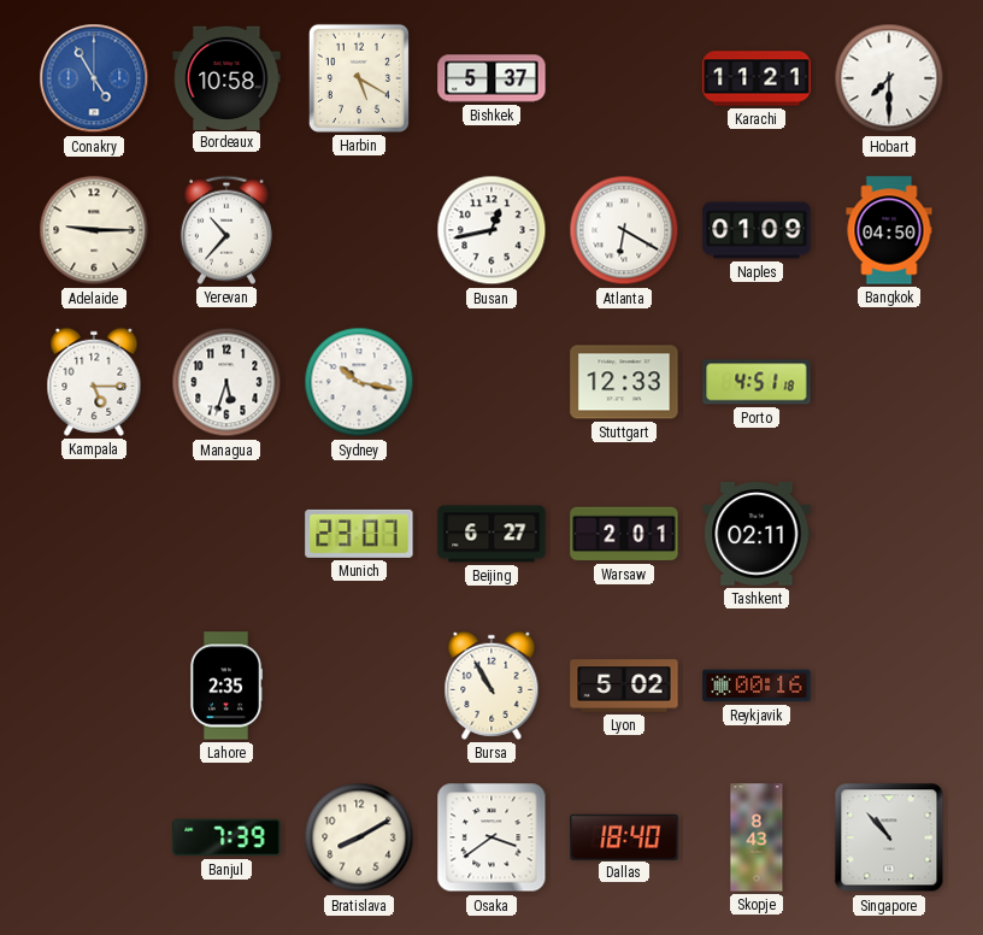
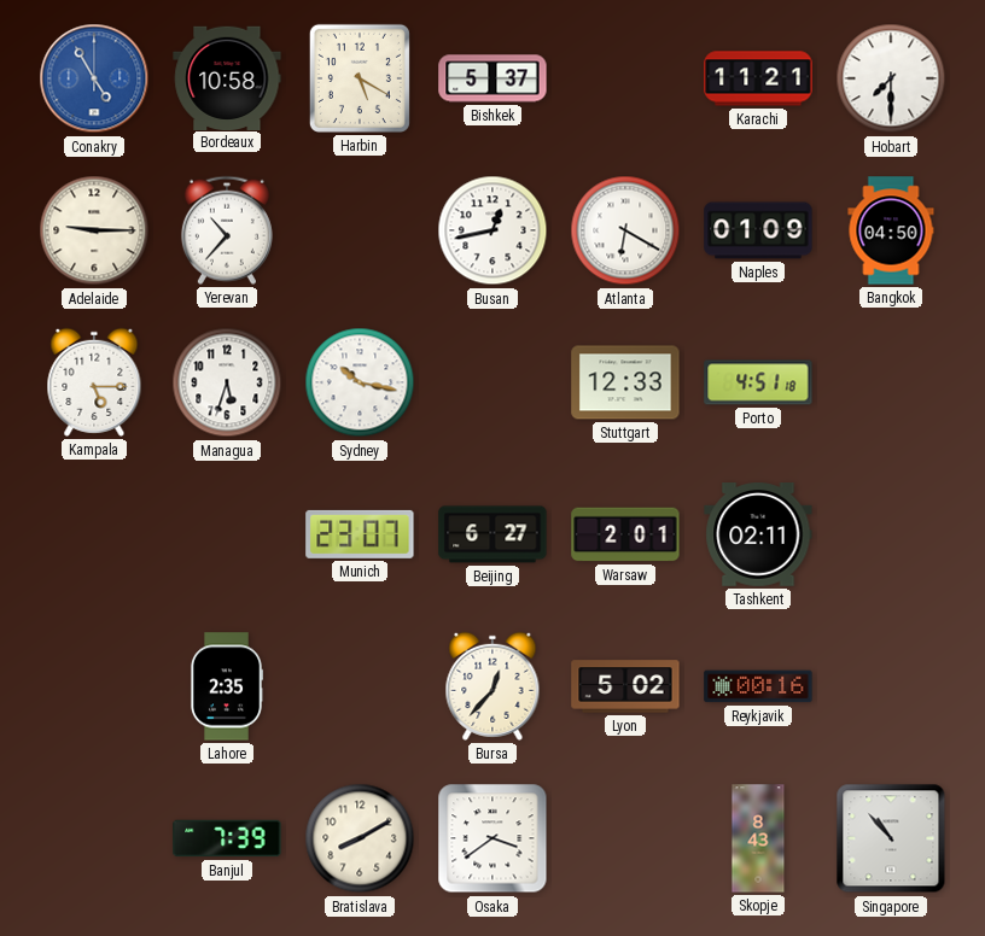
Bursa: 10:55 -> 12:37
Dallas: 18:40 -> none
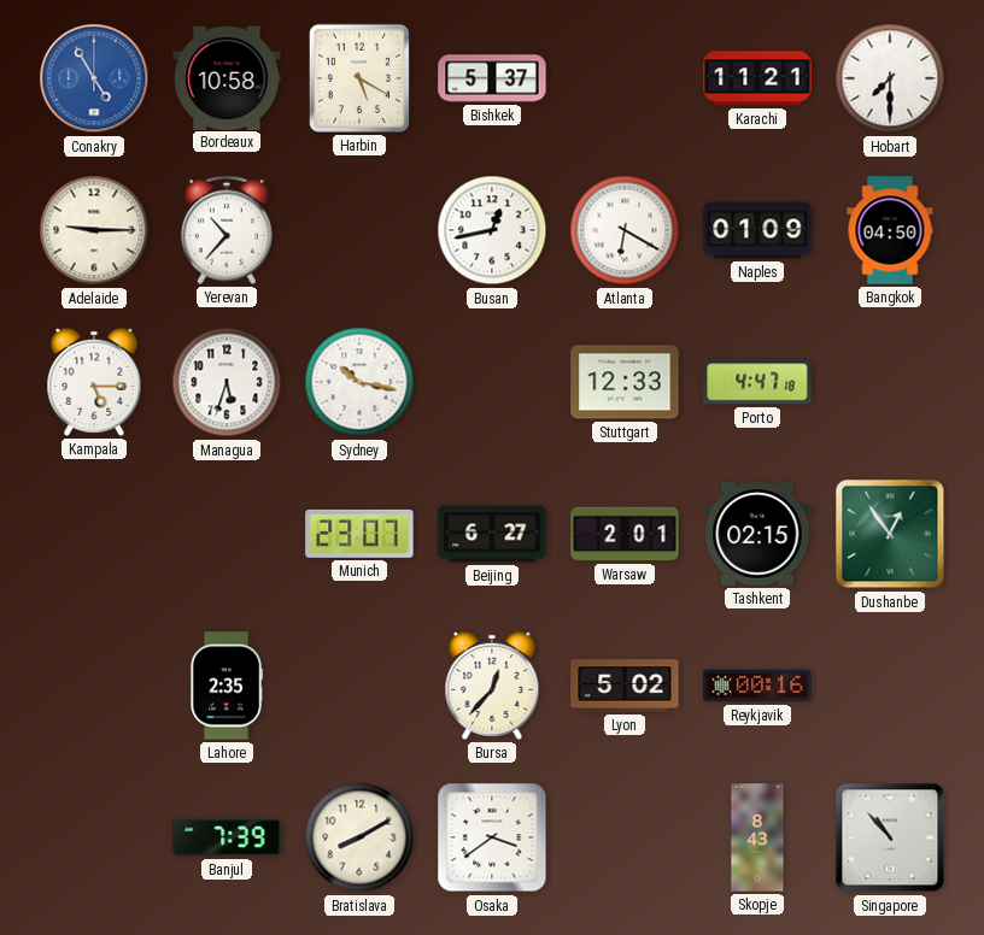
Porto: 4:51 -> 4:47
Tashkent: 02:11 -> 02:15
Dushanbe: none -> 12:54
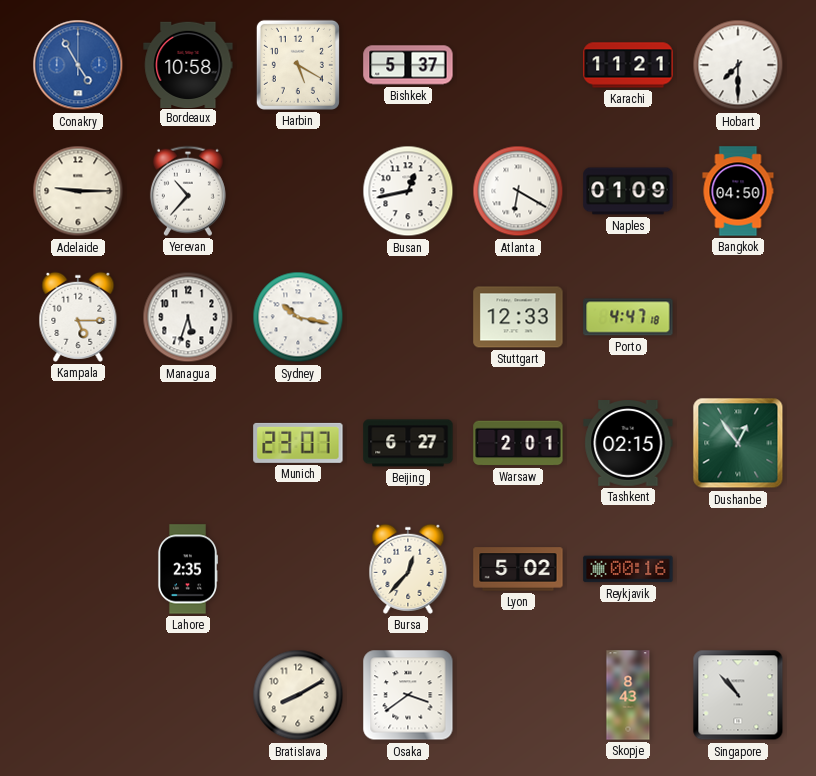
Banjul: 7:39 -> none
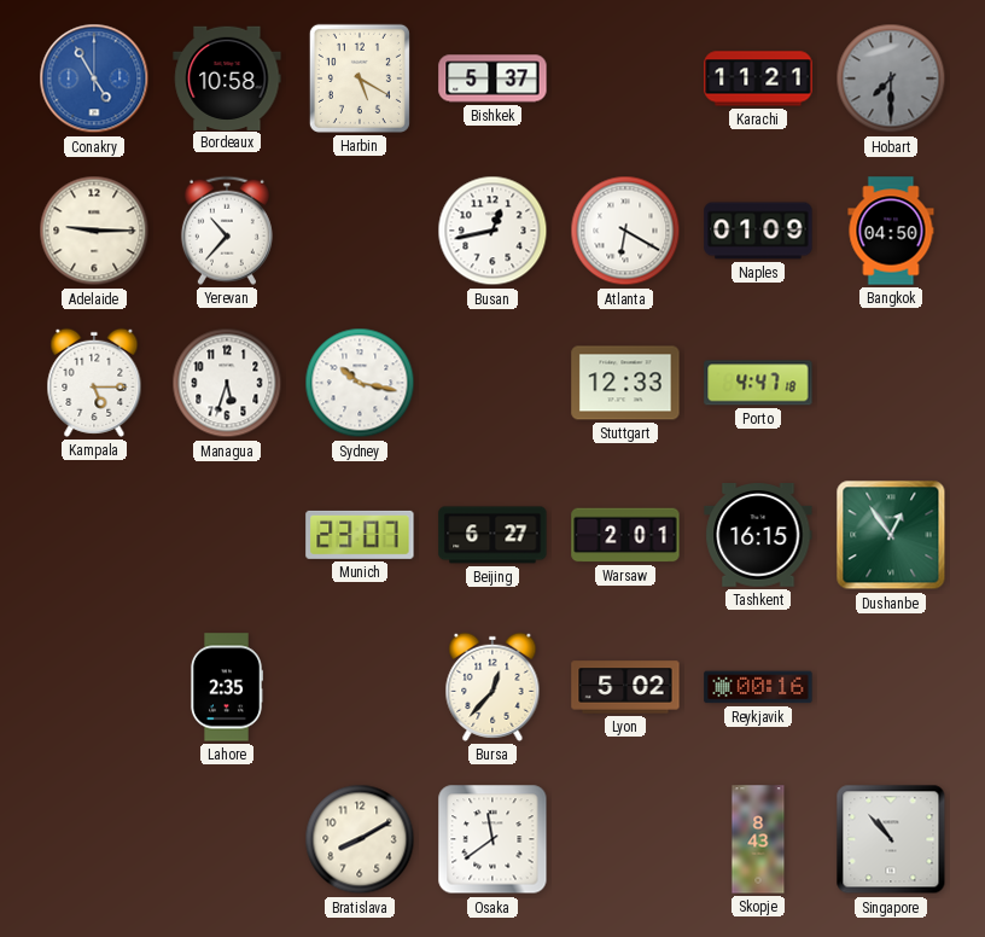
Hobart dial: white -> grey
Tashkent: 02:15 -> 16:15
Osaka: 3:39 -> 11:39
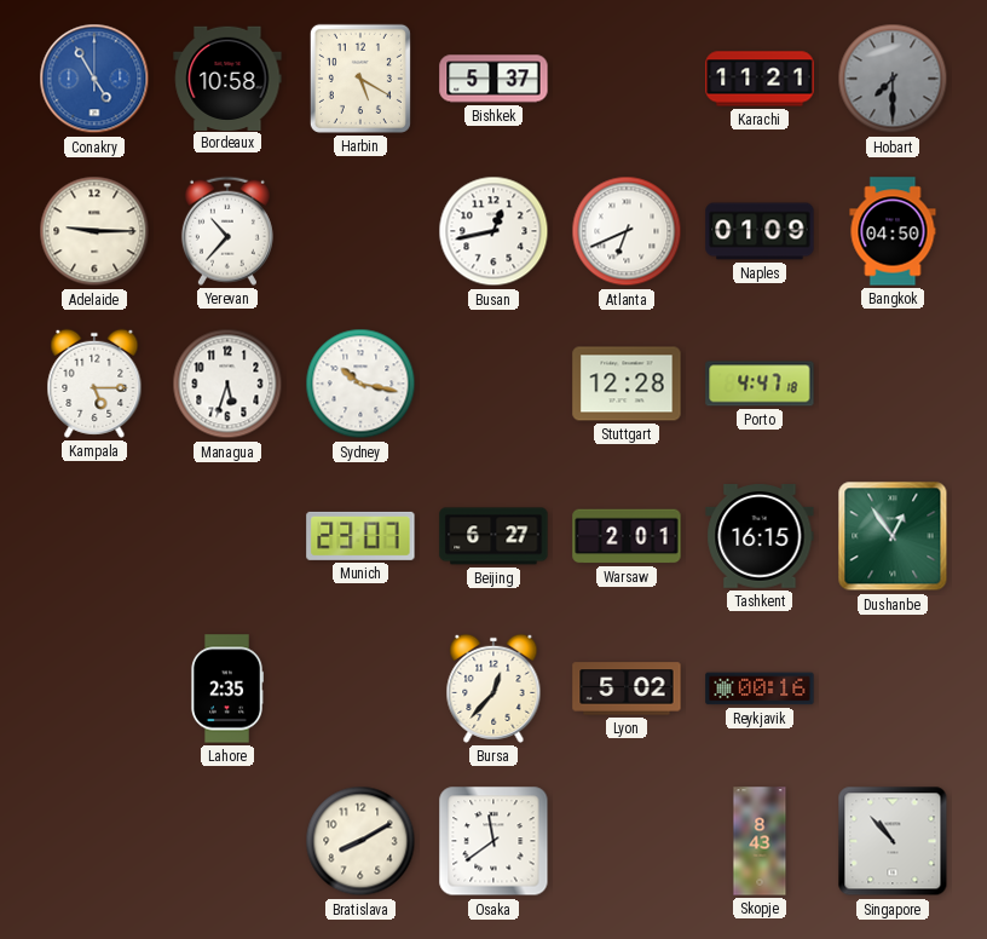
Atlanta: 6:20 -> 6:41
Stuttgart: 12:33 -> 12:28
